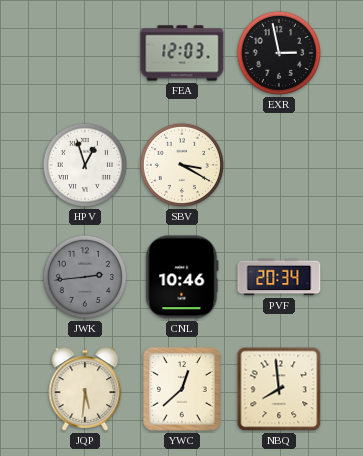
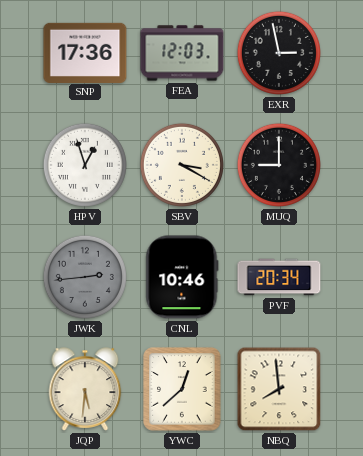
SNP: none -> 17:36
MUQ: none -> 9:00
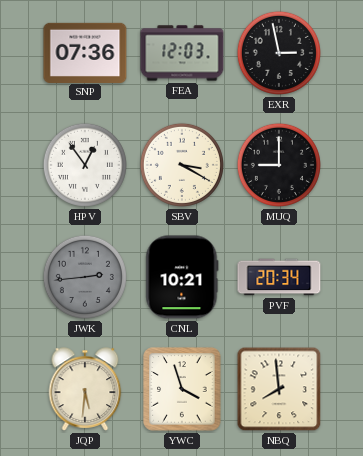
SNP: 17:36 -> 07:36
HPV: 12:57 -> 12:54
CNL: 10:46 -> 10:21
YWC: 12:38 -> 3:57
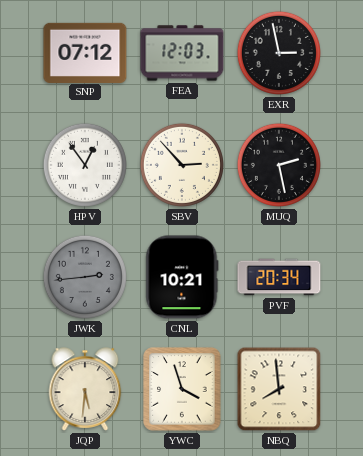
SNP: 07:36 -> 07:12
SBV: 3:20 -> 2:53
MUQ: 9:00 -> 2:28
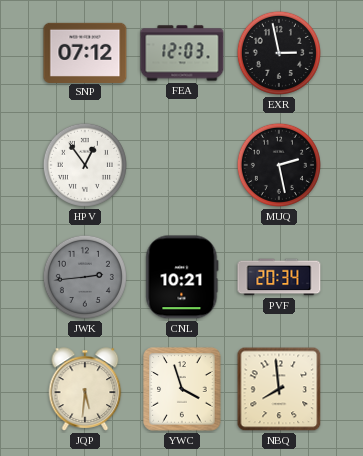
SBV: 2:53 -> none
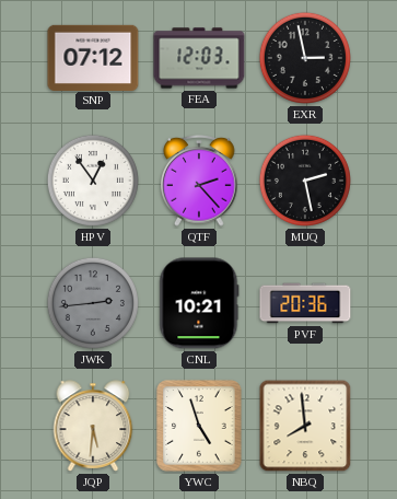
QTF: none -> 2:23
PVF: 20:34 -> 20:36
YWC: 3:57 -> 4:57
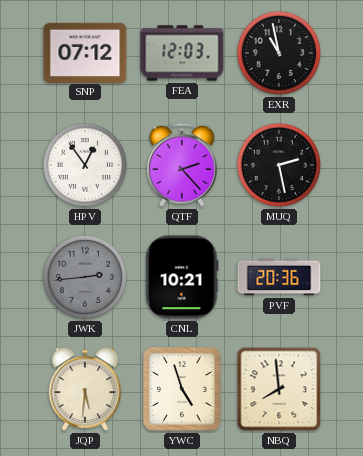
EXR: 2:58 -> 10:58
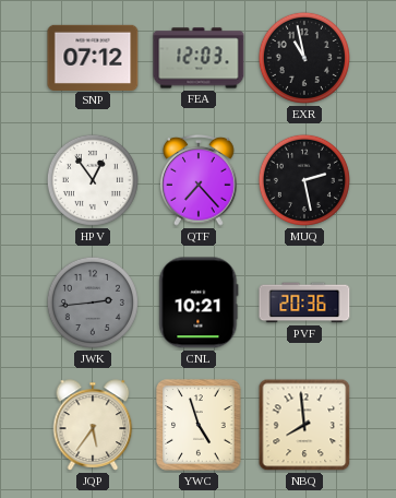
QTF: 2:23 -> 7:23
JQP: 5:31 -> 5:36
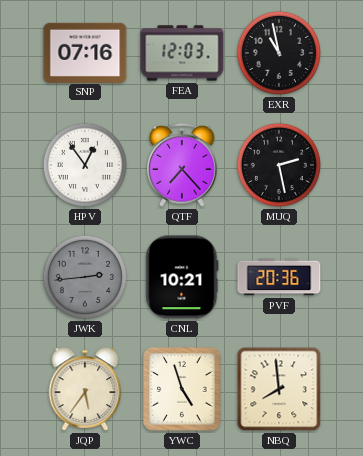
SNP: 07:12 -> 07:16
